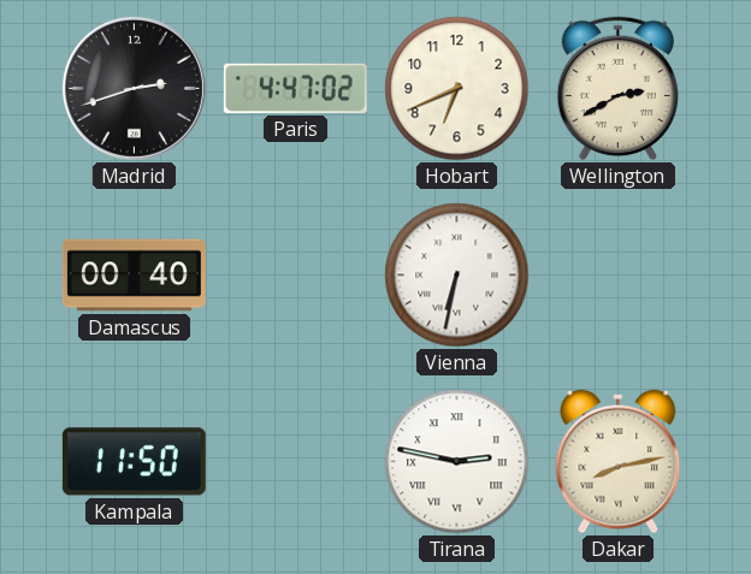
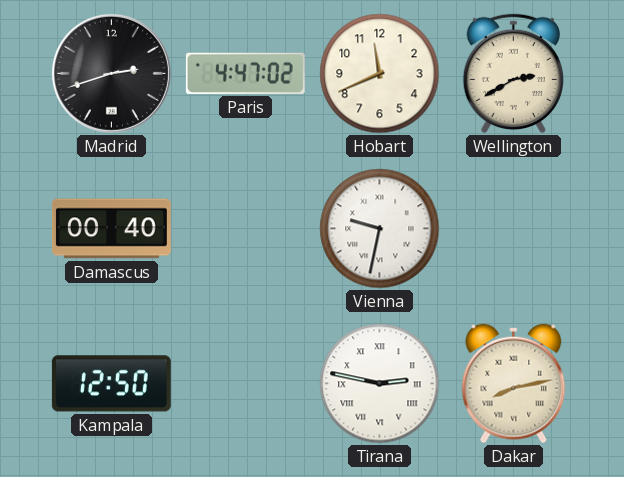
Hobart: 6:41 -> 11:41
Vienna: 6:32 -> 9:32
Kampala: 11:50 -> 12:50
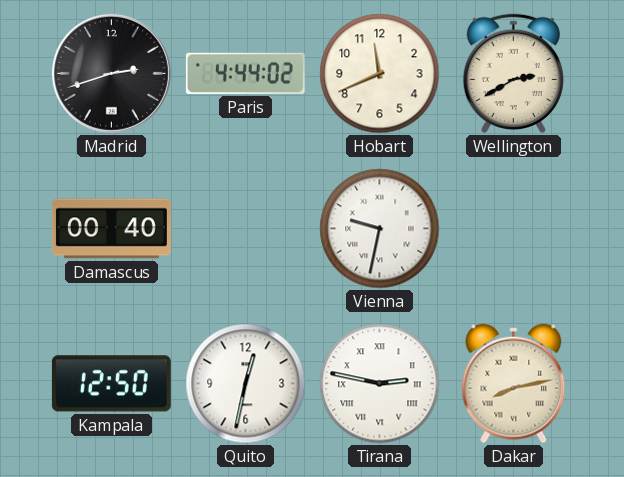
Paris: 4:47 -> 4:44
Quito: none -> 12:32
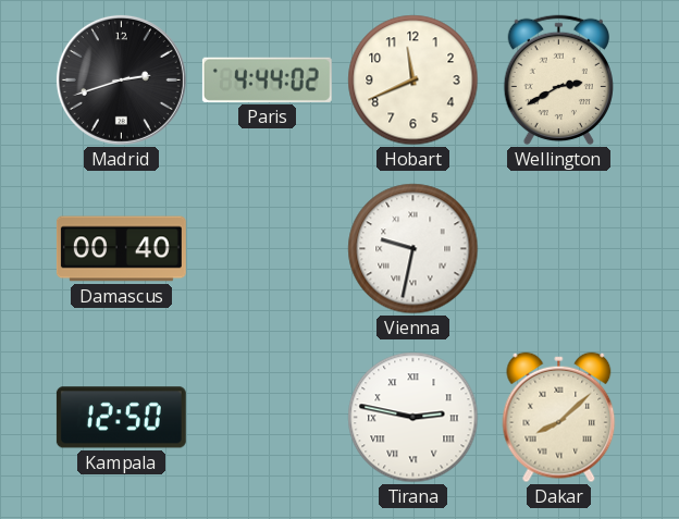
Quito: 12:32 -> none
Dakar: 8:13 -> 8:08
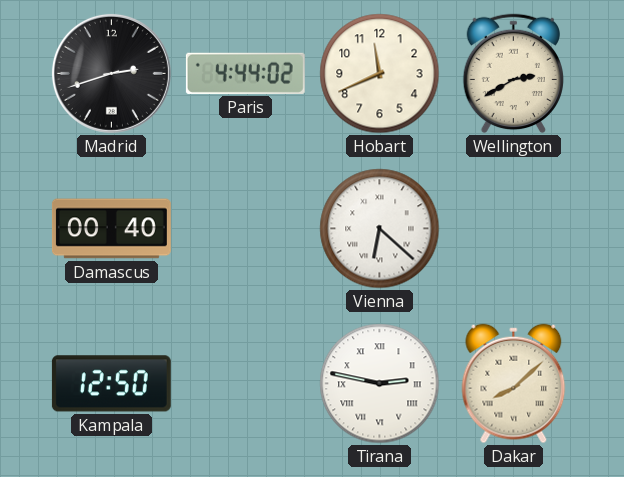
Vienna: 9:32 -> 6:22
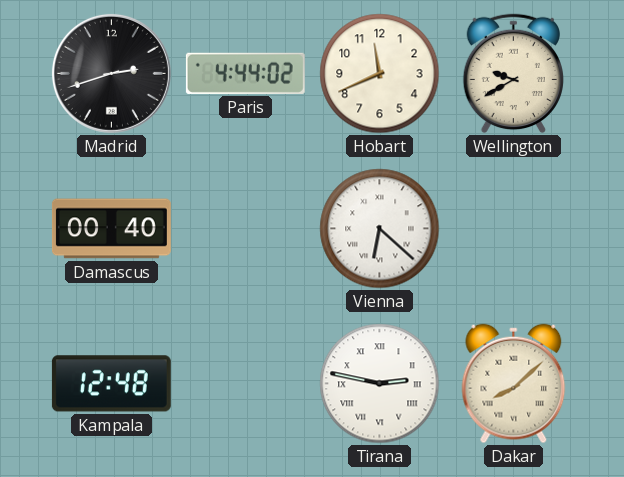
Wellington: 2:40 -> 9:40
Kampala: 12:50 -> 12:48
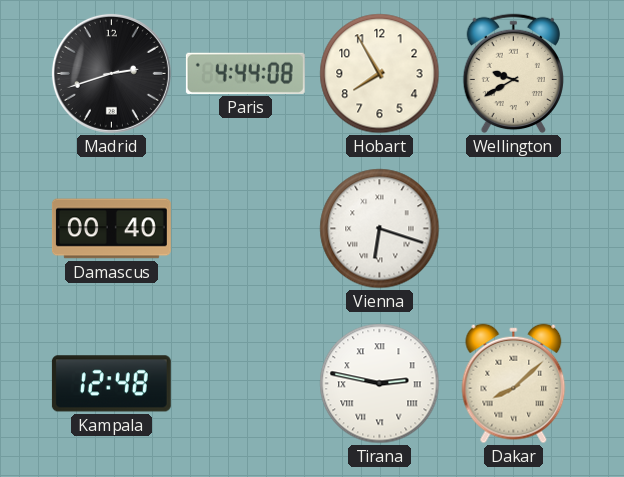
Paris: 4:44:02 -> 4:44:08
Hobart: 11:41 -> 7:55
Vienna: 6:22 -> 6:18
